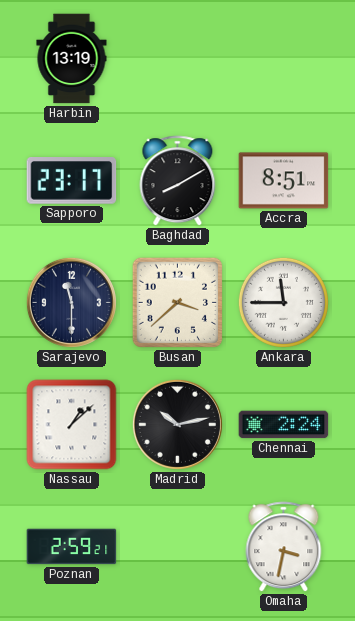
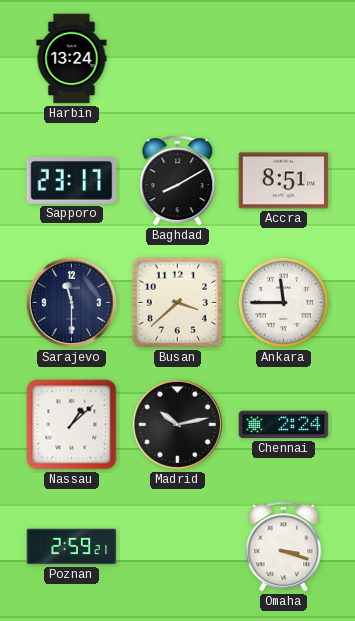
Harbin: 13:19 -> 13:24
Omaha: 3:32 -> 3:18
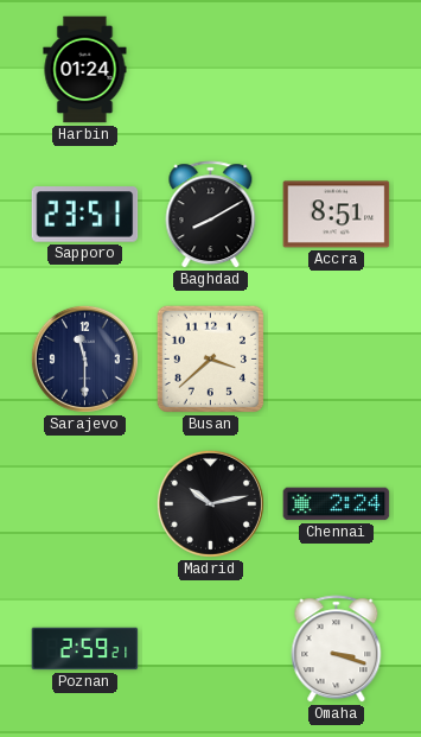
Harbin: 13:24 -> 01:24
Sapporo: 23:17 -> 23:51
Ankara: 11:45 -> none
Nassau: 1:08 -> none
